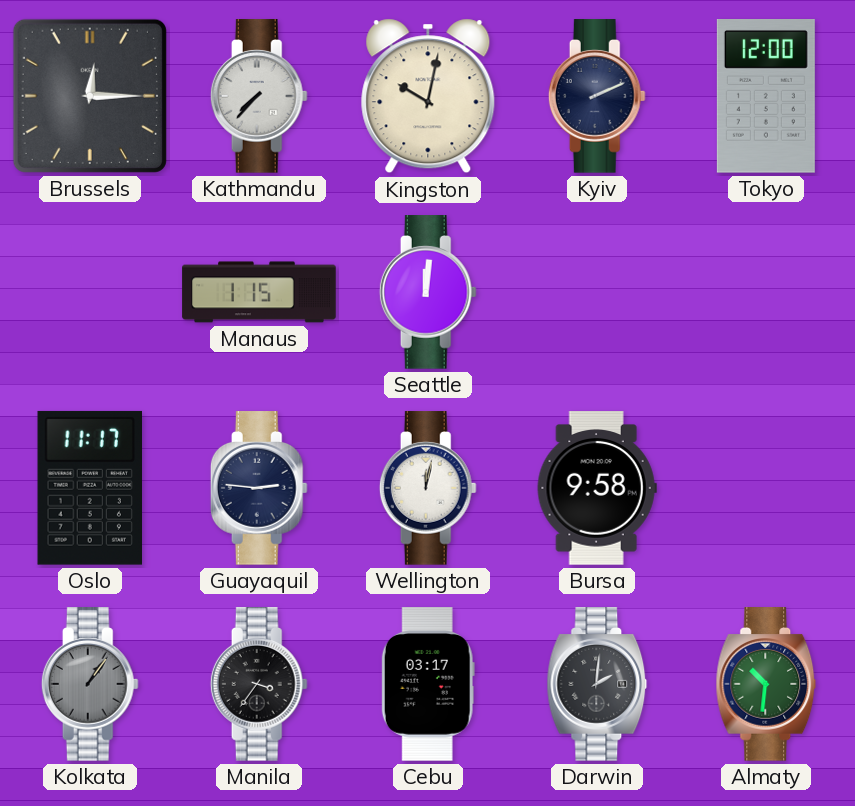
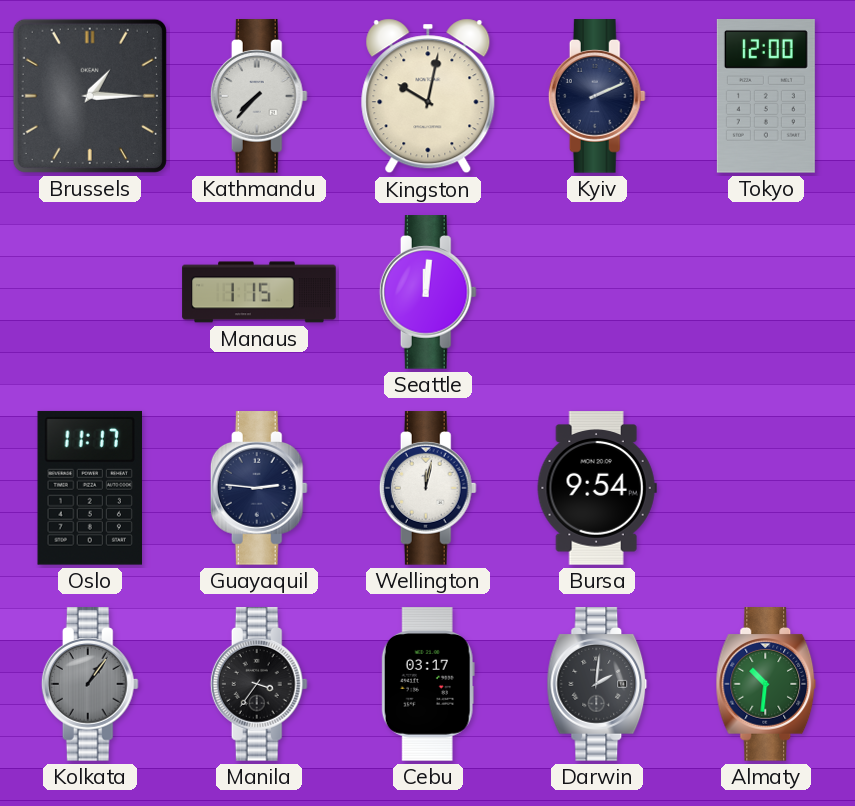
Brussels: 12:15 -> 1:15
Bursa: 9:58 -> 9:54
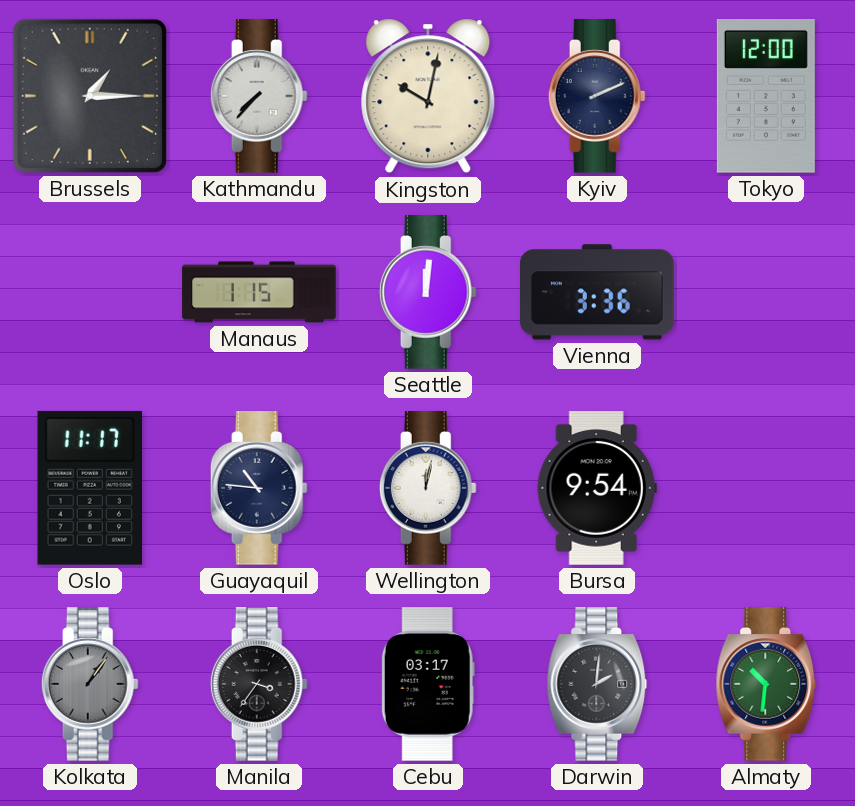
Vienna: none -> 3:36
Guayaquil: 2:46 -> 10:46
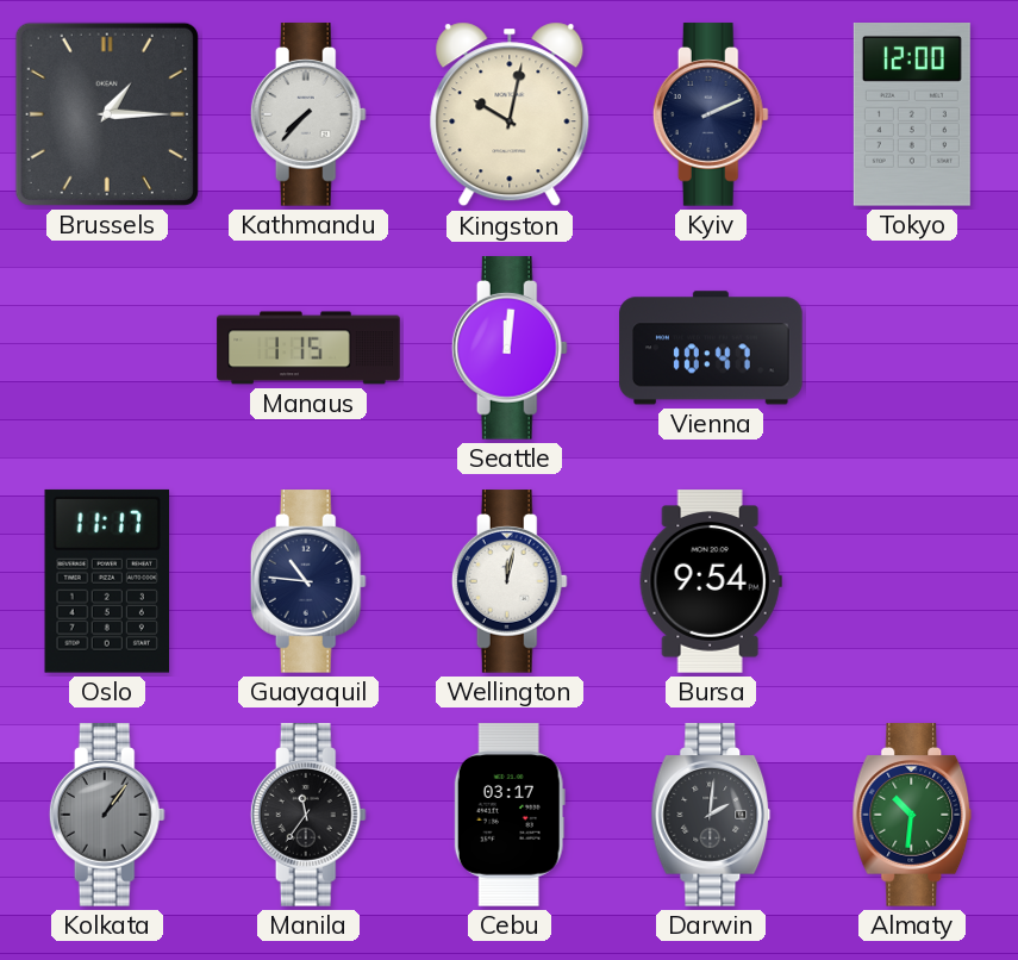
Vienna: 3:36 -> 10:47
Manila: 3:36 -> 11:36
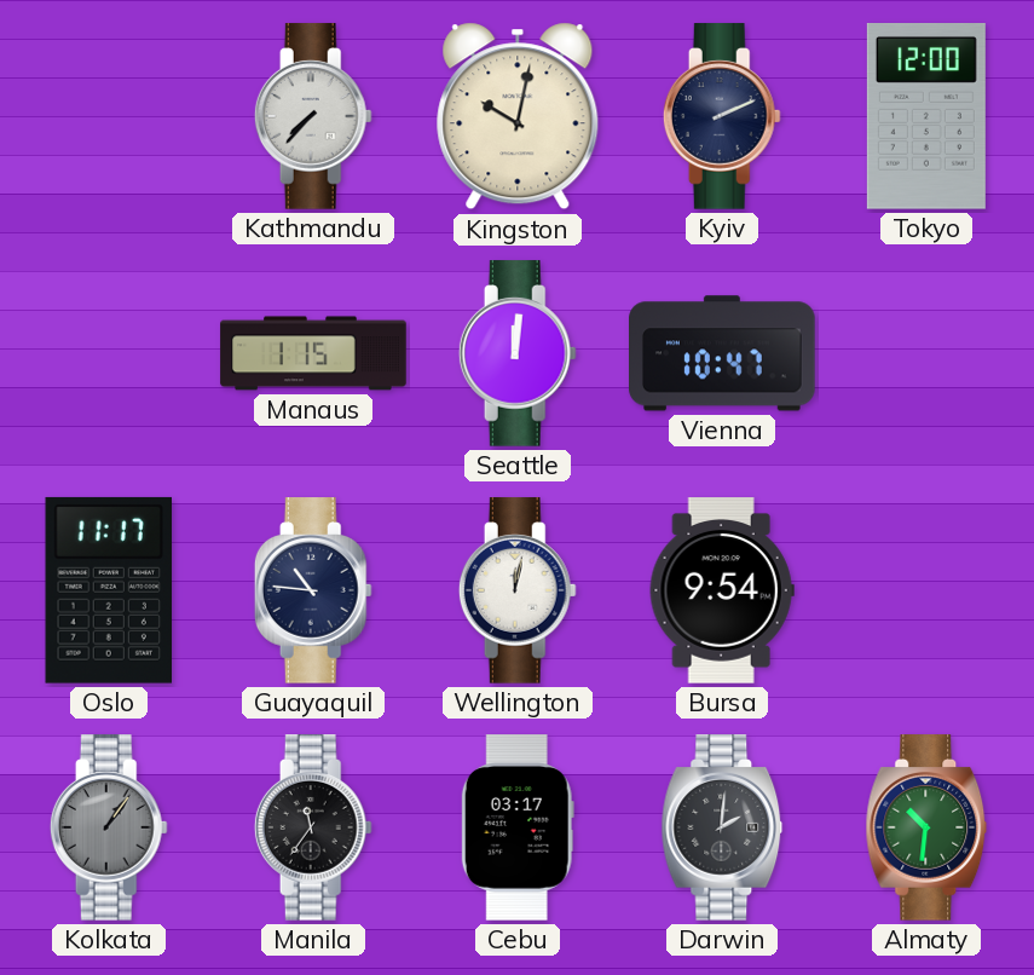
Brussels: 1:15 -> none
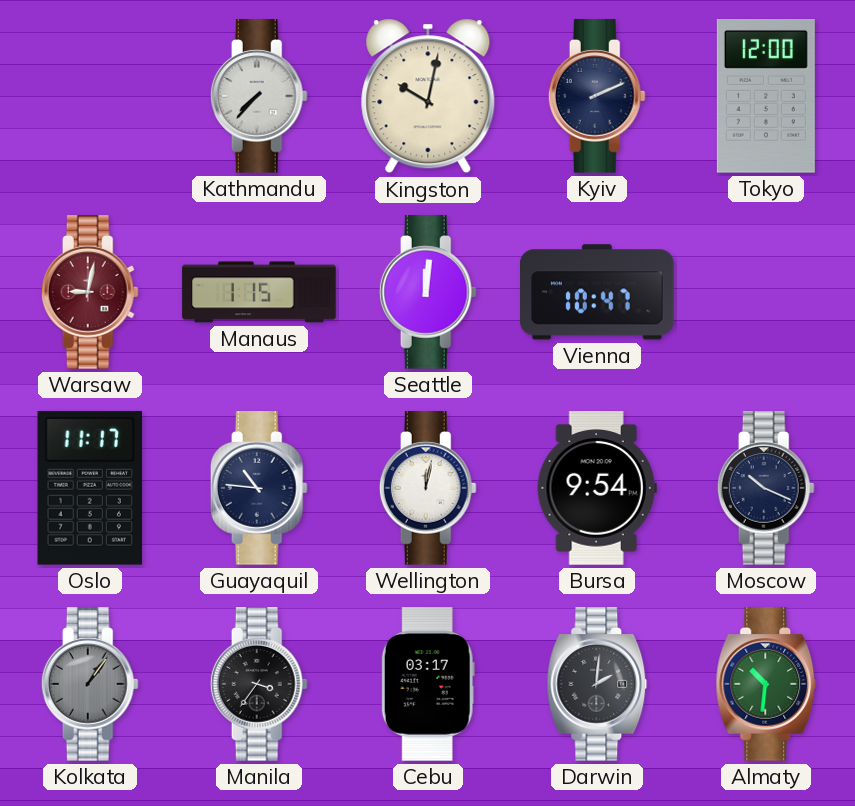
Warsaw: none -> 9:02
Moscow: none -> 10:19
Manila: 11:36 -> 3:36
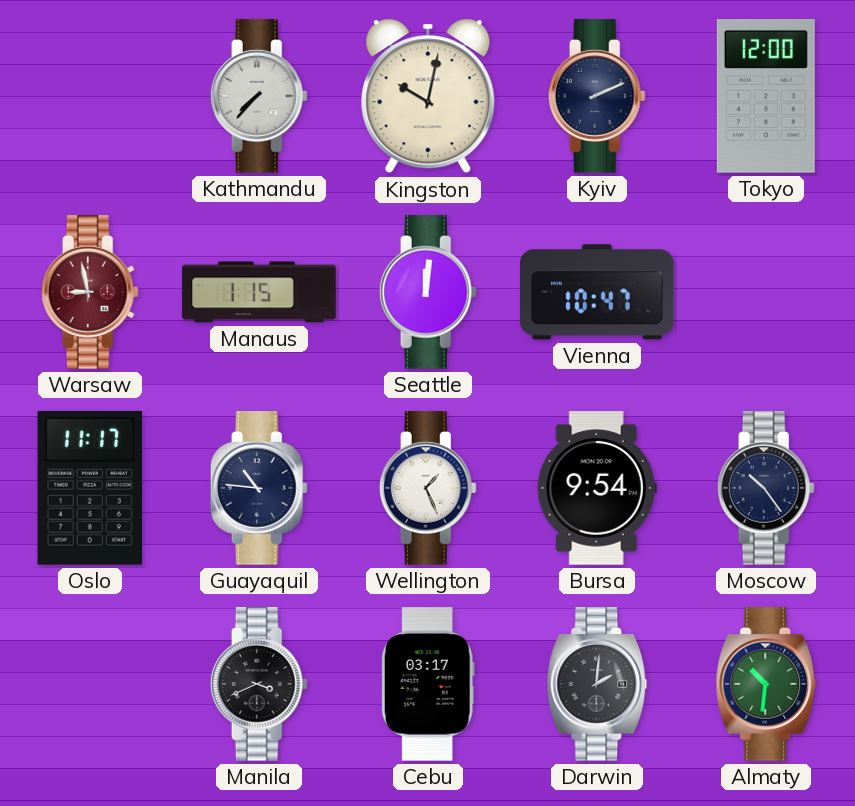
Warsaw: 9:02 -> 8:58
Wellington: 12:02 -> 1:26
Moscow: 10:19 -> 10:24
Kolkata: 1:06 -> none
Manila: 3:36 -> 3:41
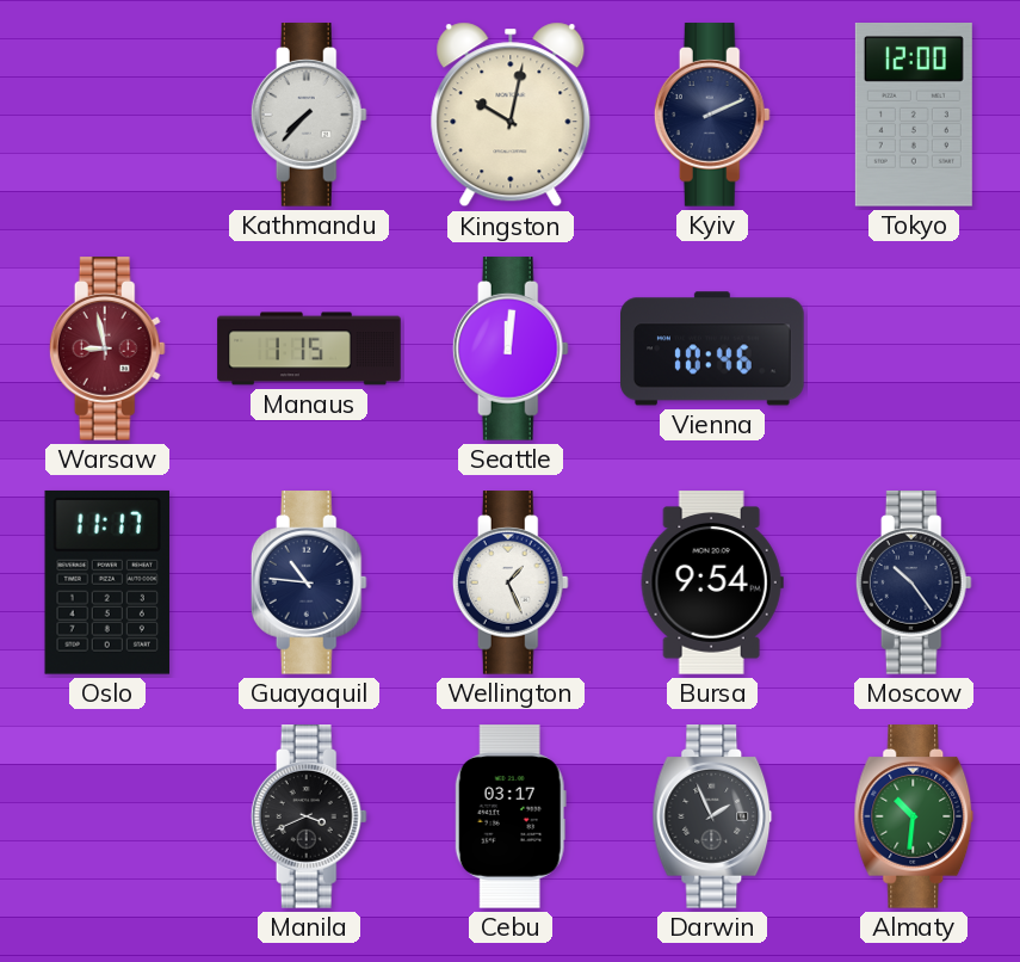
Vienna: 10:47 -> 10:46
Darwin: 2:01 -> 1:56
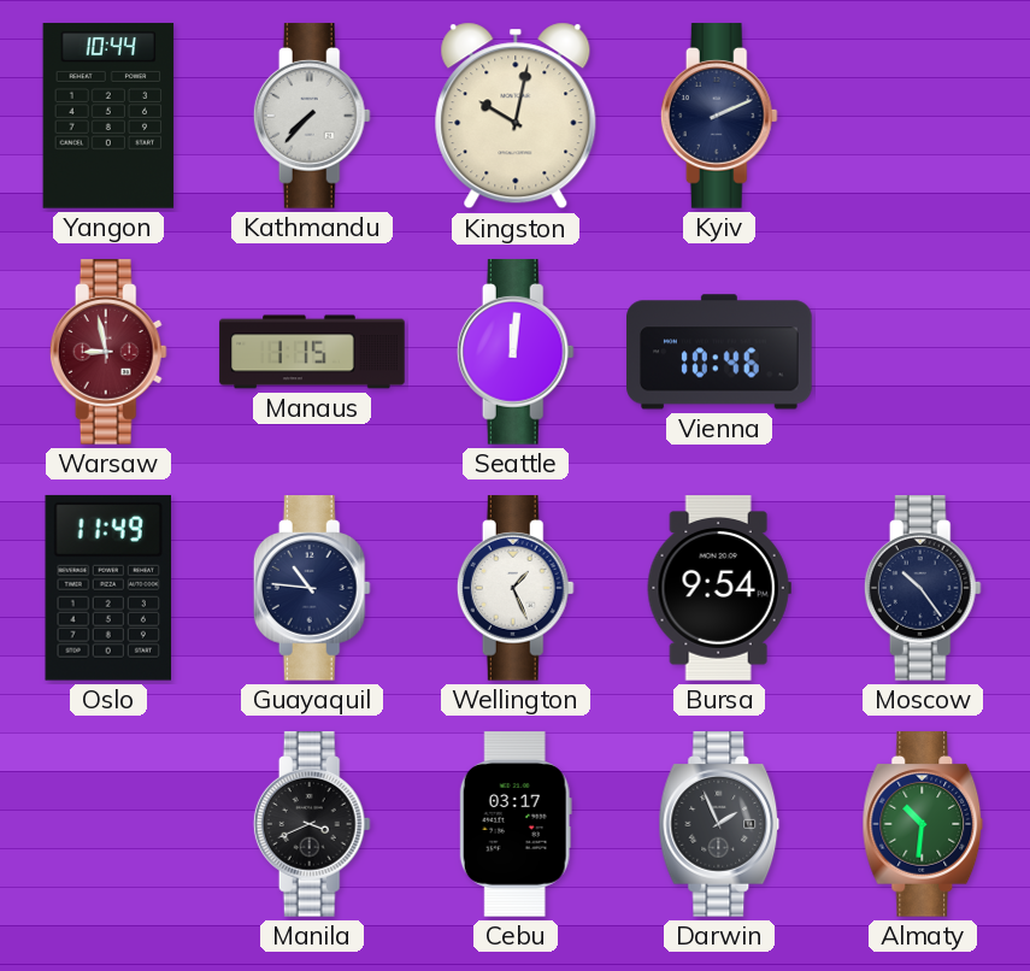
Yangon: none -> 10:44
Tokyo: 12:00 -> none
Oslo: 11:17 -> 11:49
